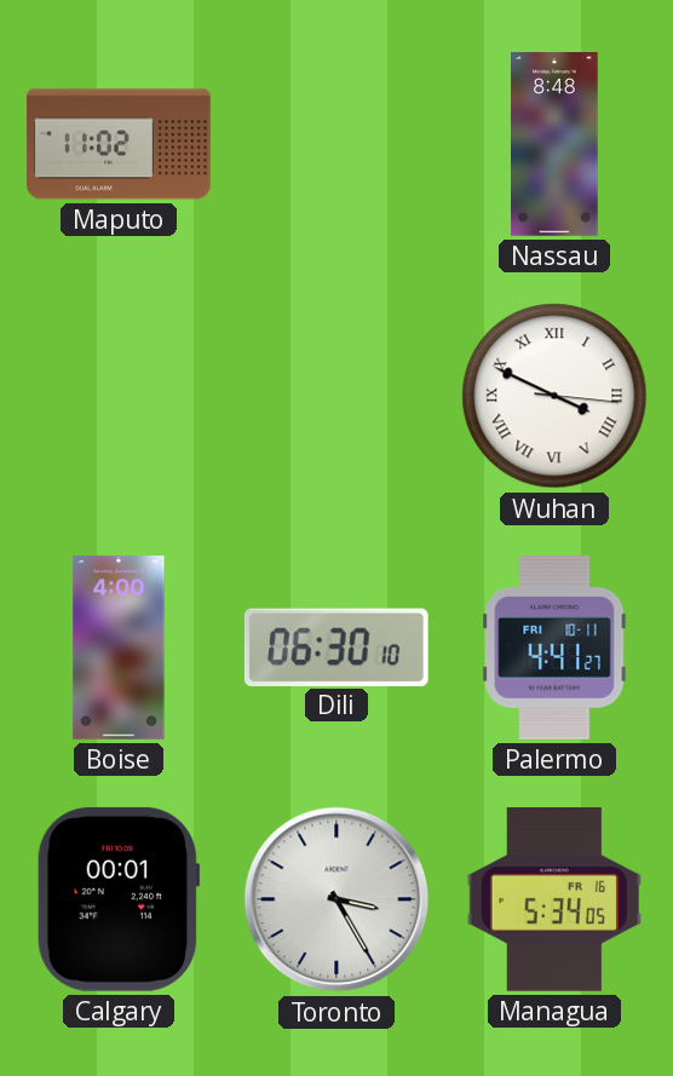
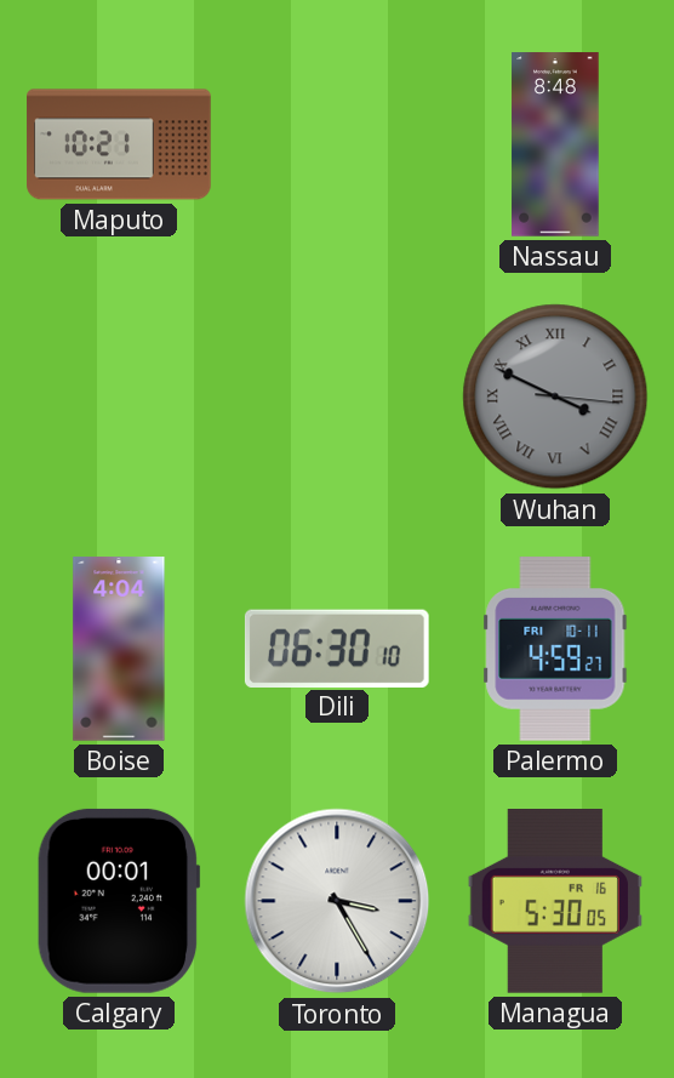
Maputo: 11:02 -> 10:21
Wuhan dial: white -> grey
Boise: 4:00 -> 4:04
Palermo: 4:41 -> 4:59
Managua: 5:34 -> 5:30
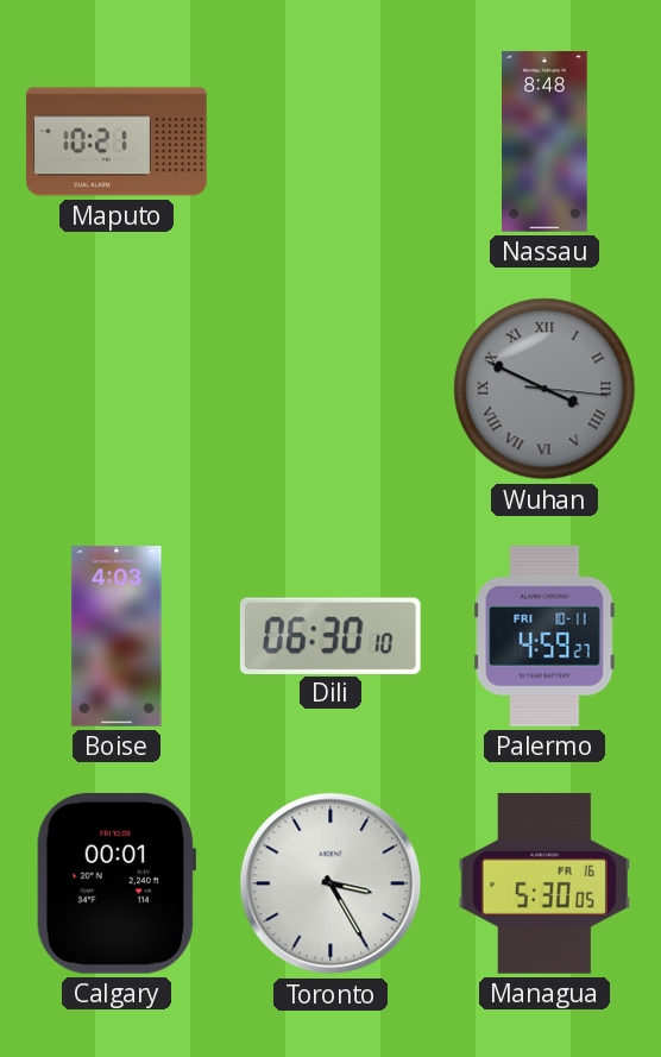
Boise: 4:04 -> 4:03
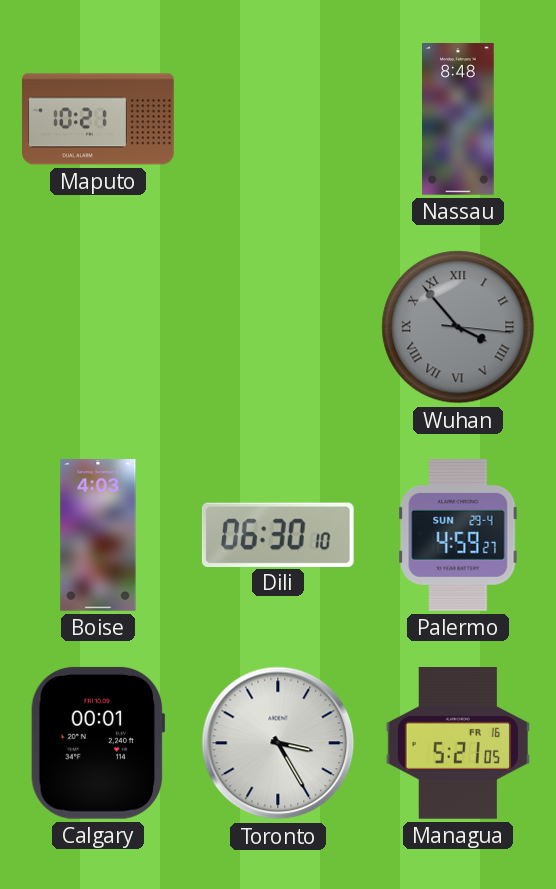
Wuhan: 3:49 -> 3:53
Palermo date: FRI 10-11 -> SUN 29-4
Managua: 5:30 -> 5:21
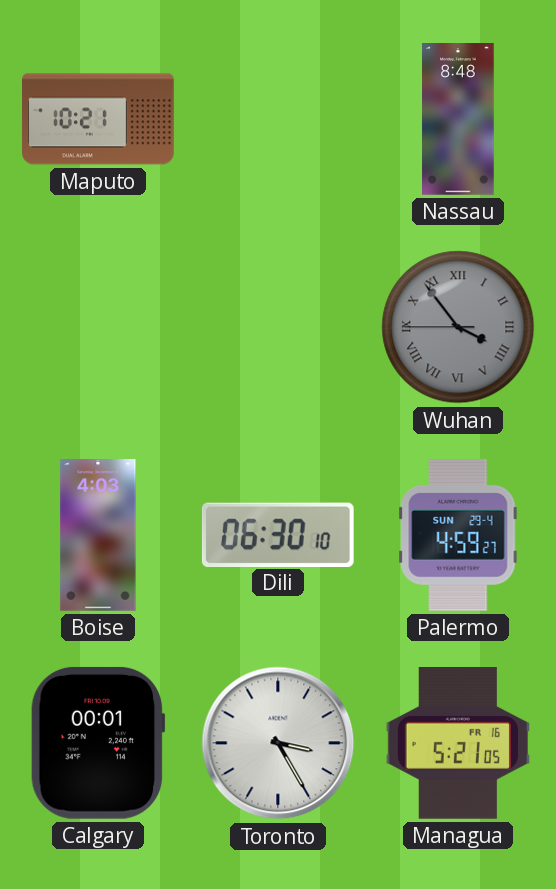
Wuhan: 3:53:16 -> 3:53:45
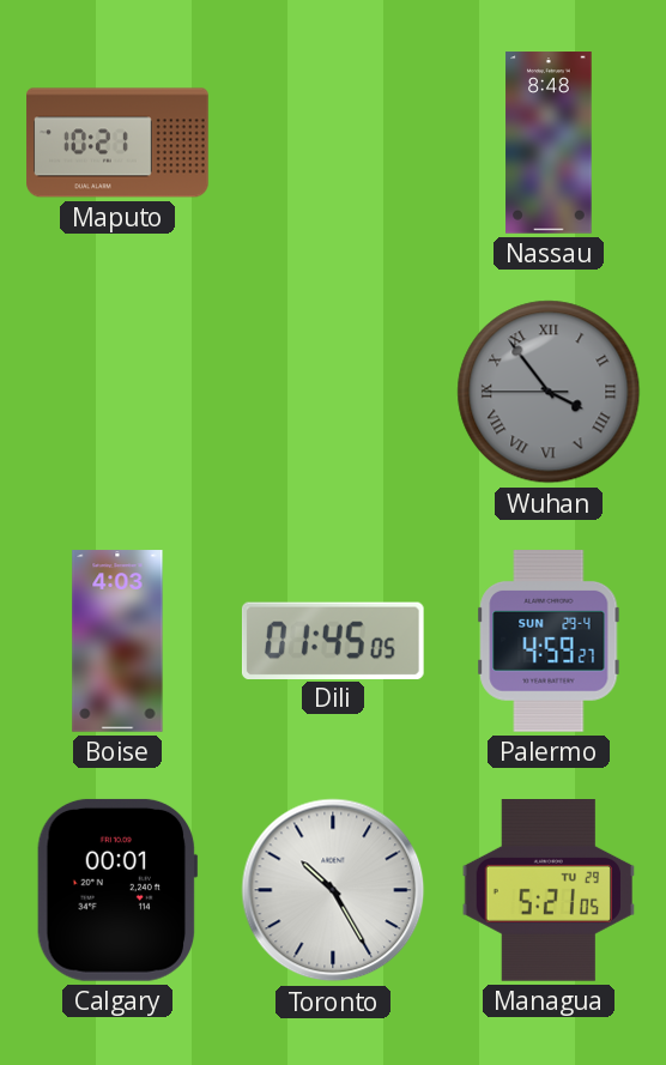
Dili: 06:30 -> 01:45
Toronto: 3:25 -> 10:25
Managua date: FR 16 -> TU 29
